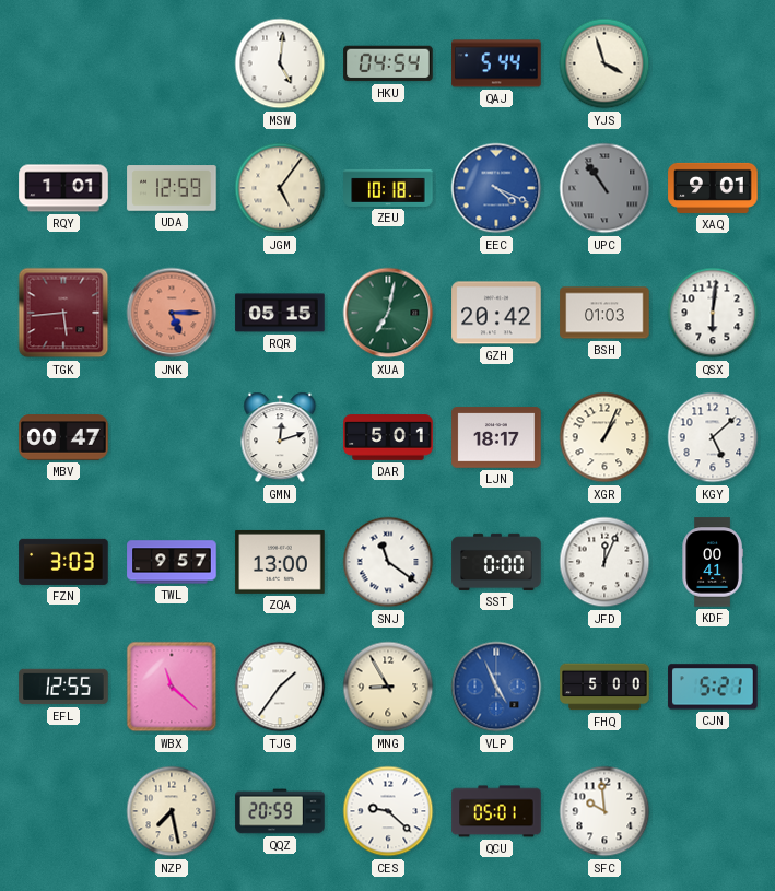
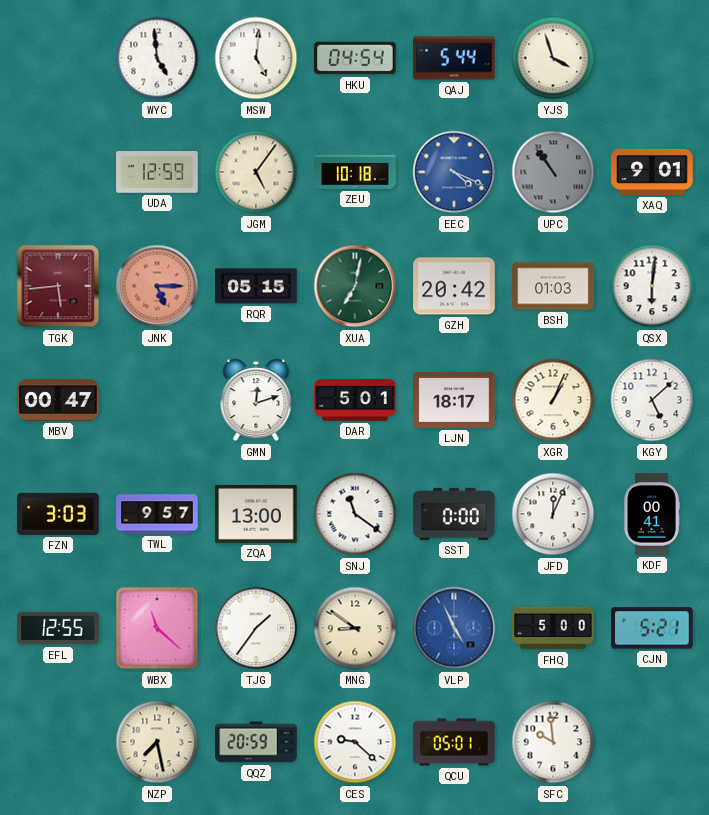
WYC: none -> 4:59
RQY: 1:01 -> none
MNG: 8:55 -> 8:51
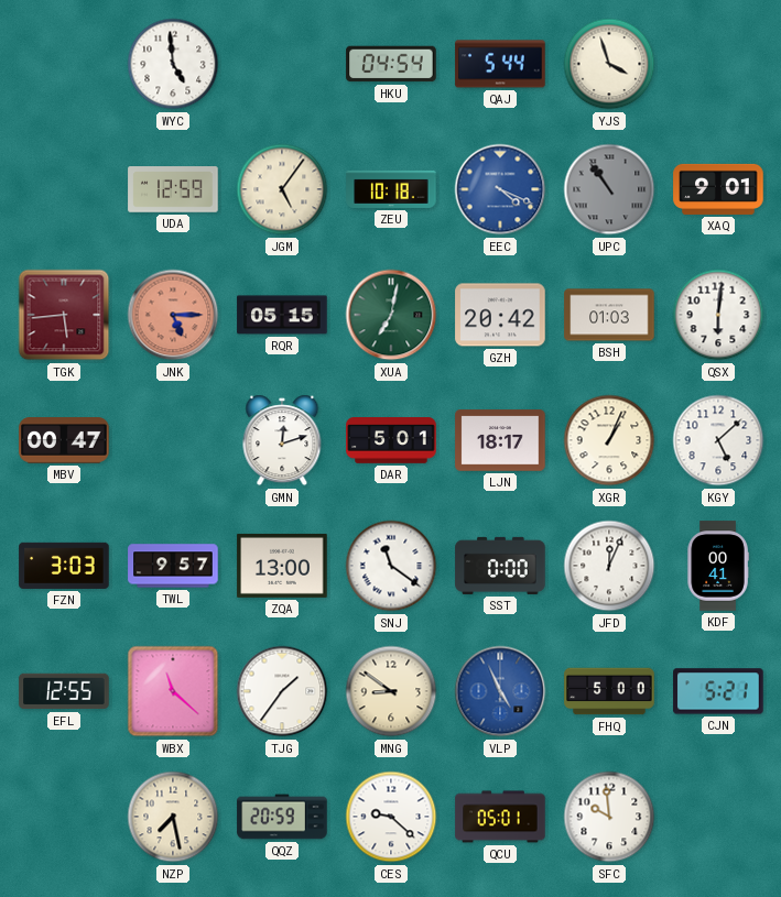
MSW: 5:01 -> none
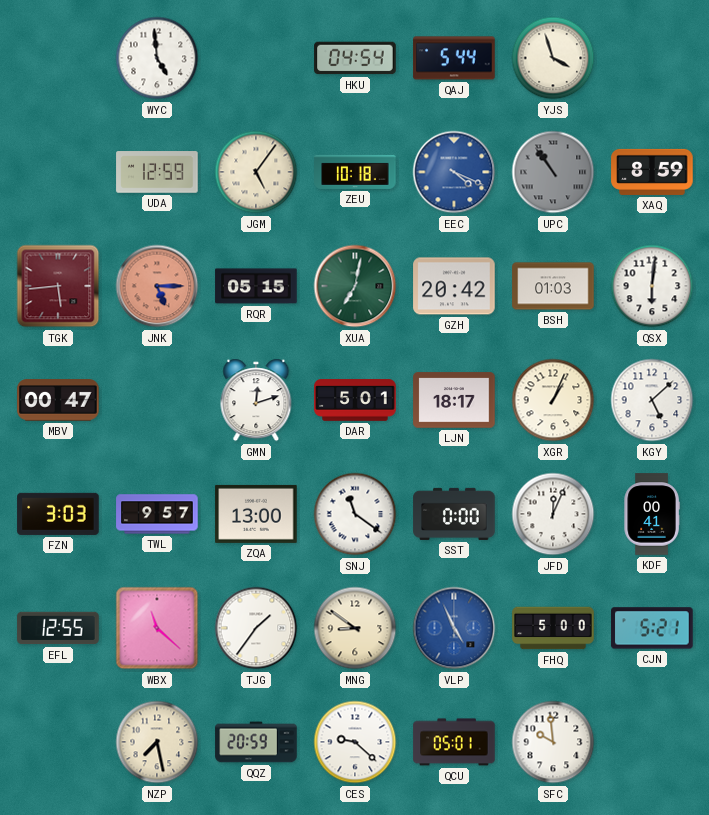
XAQ: 9:01 -> 8:59
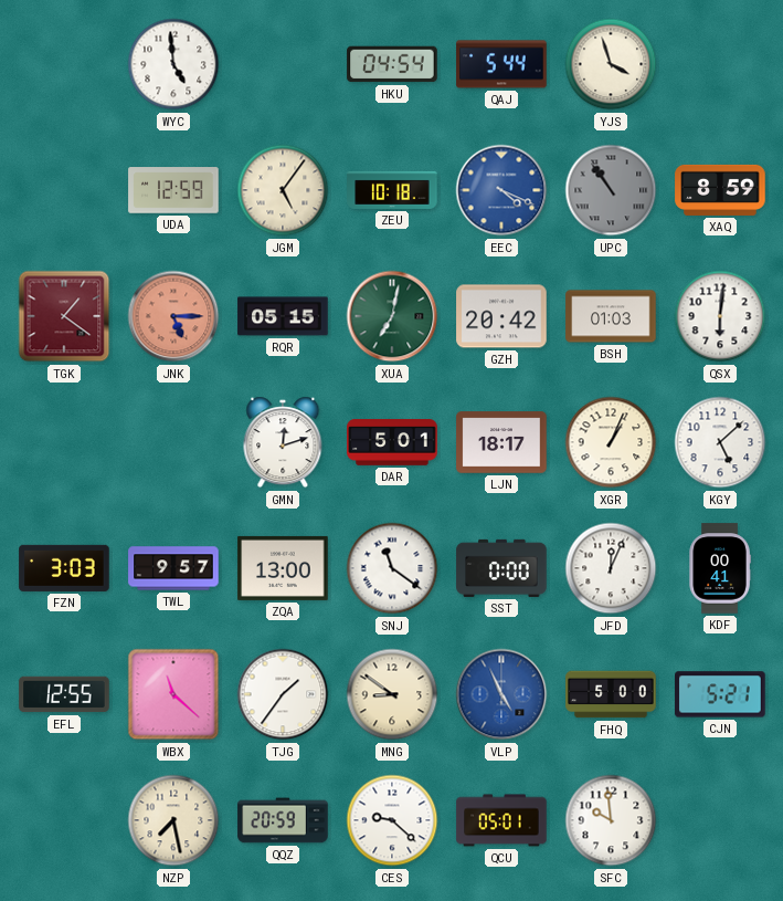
TGK: 5:44 -> 1:21
MBV: 00:47 -> none
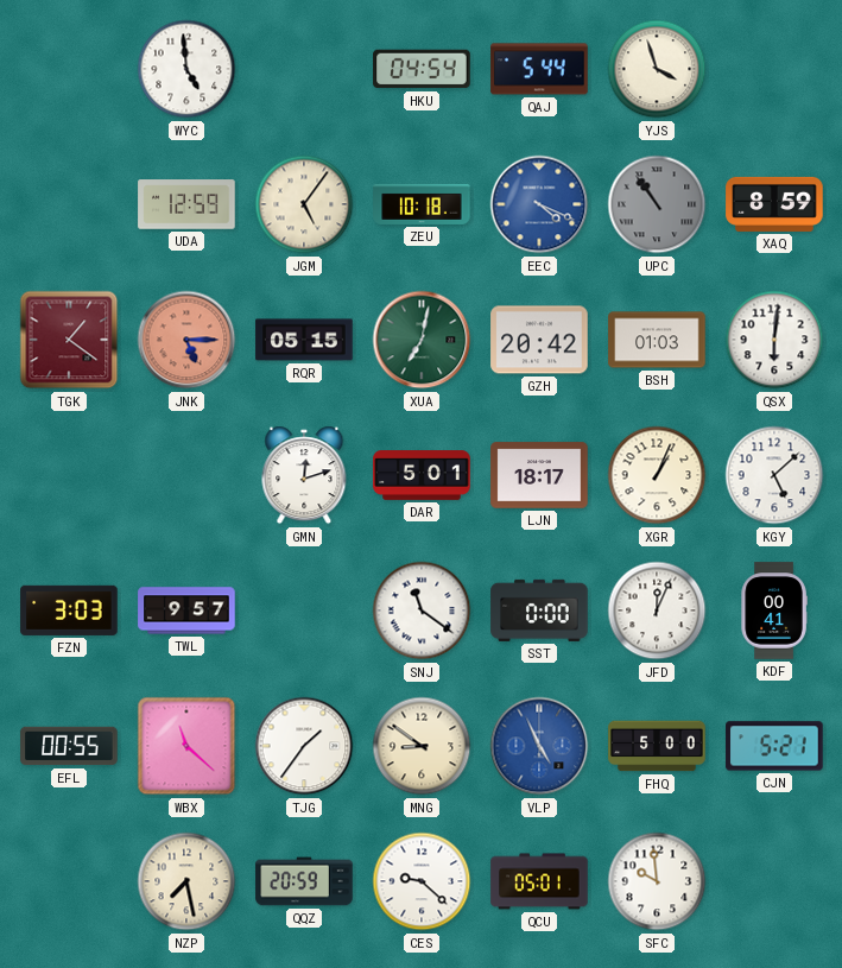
ZQA: 13:00 -> none
EFL: 12:55 -> 00:55
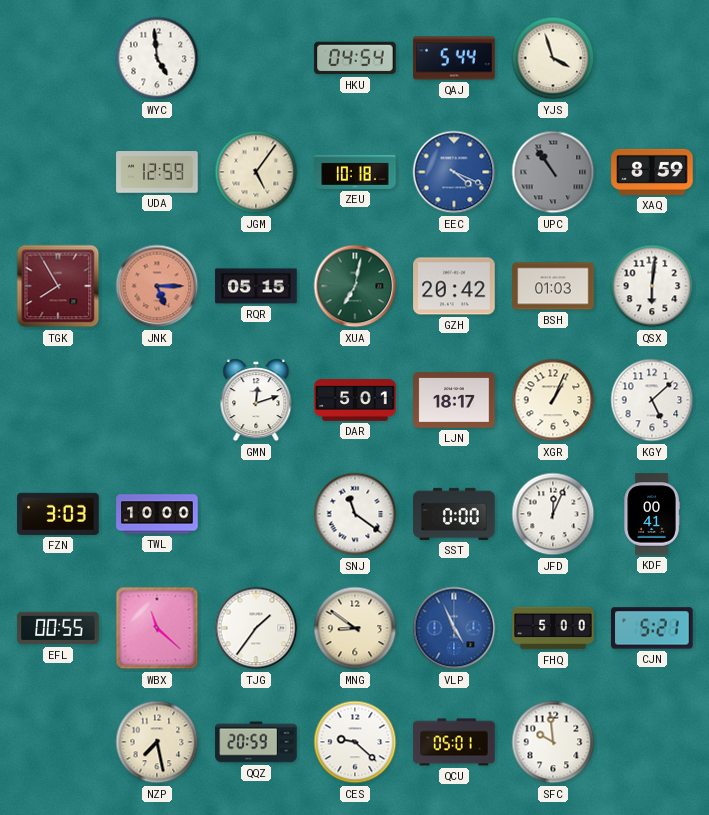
TGK: 1:21 -> 7:55
TWL: 9:57 -> 10:00
